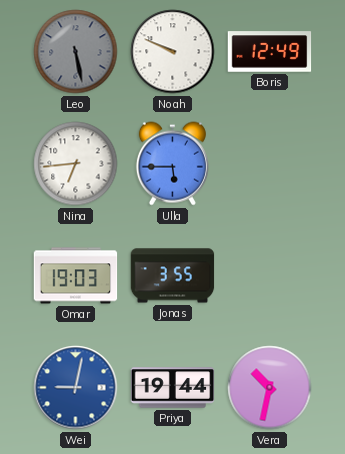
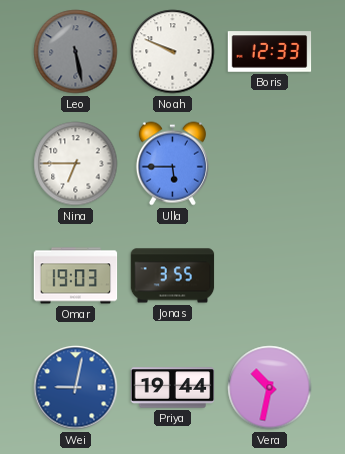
Boris: 12:49 -> 12:33
Nina: 6:44 -> 6:45
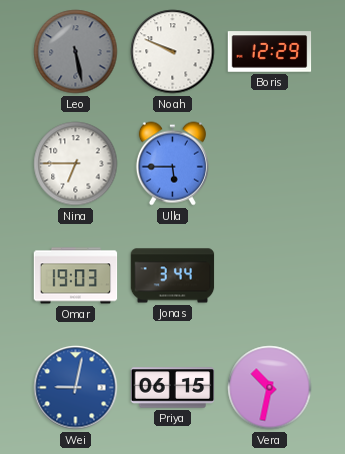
Boris: 12:33 -> 12:29
Jonas: 3:55 -> 3:44
Priya: 19:44 -> 06:15
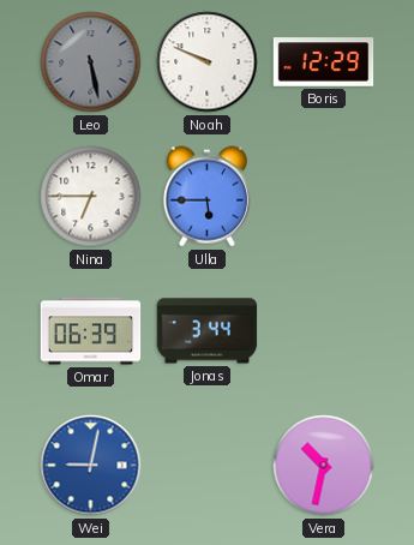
Omar: 19:03 -> 06:39
Priya: 06:15 -> none
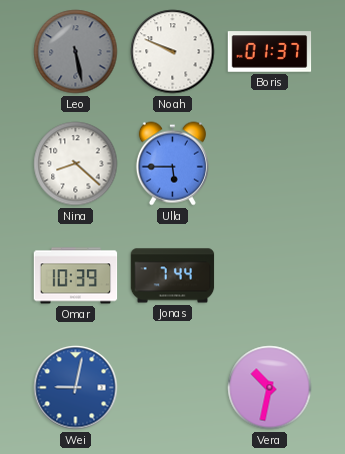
Boris: 12:29 -> 01:37
Nina: 6:45 -> 8:22
Omar: 06:39 -> 10:39
Jonas: 3:44 -> 7:44
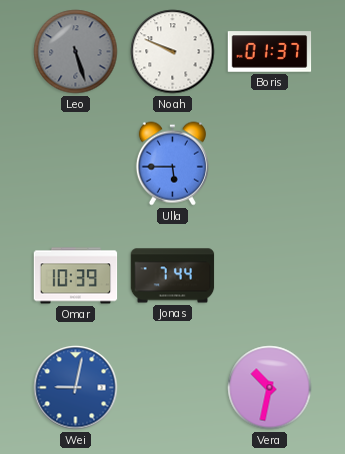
Leo: 5:28 -> 5:27
Nina: 8:22 -> none
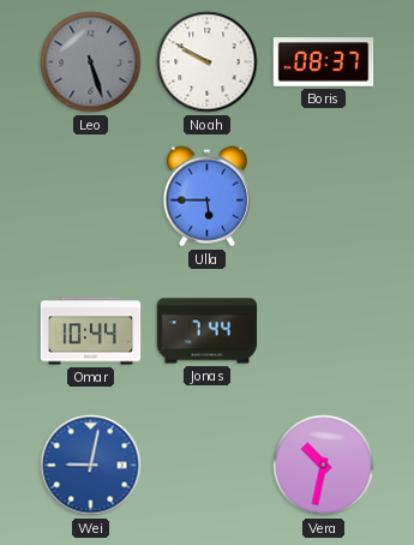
Noah: 9:49 -> 9:50
Boris: 01:37 -> 08:37
Omar: 10:39 -> 10:44
